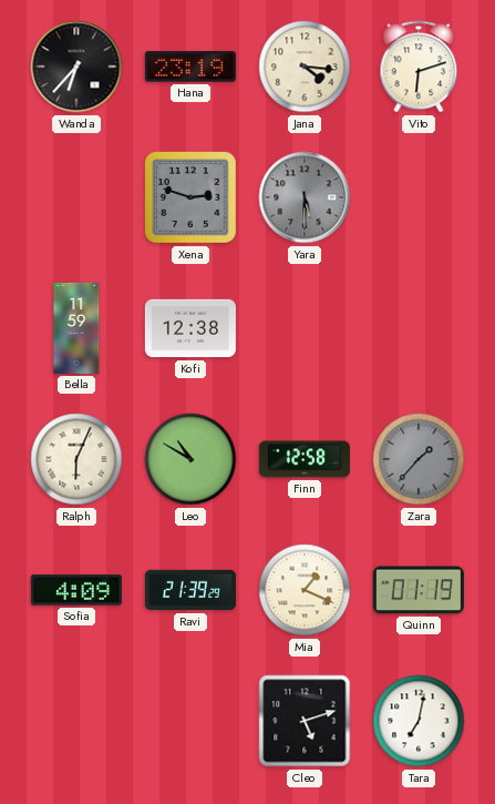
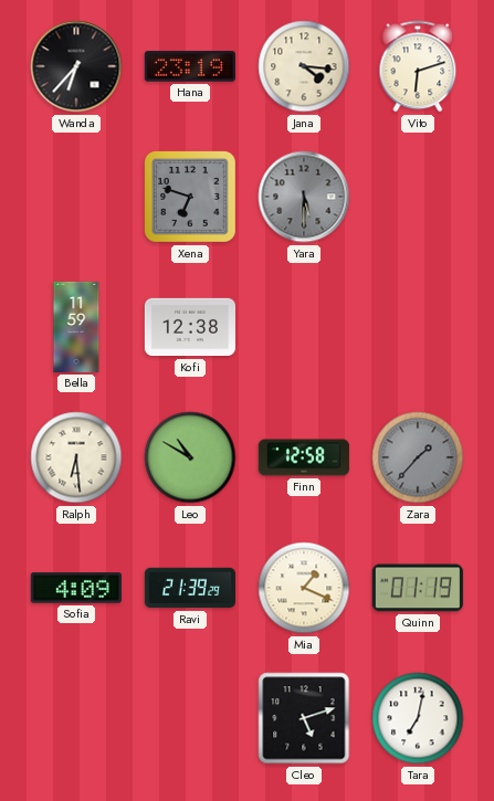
Xena: 2:48 -> 6:48
Ralph: 6:04 -> 6:29
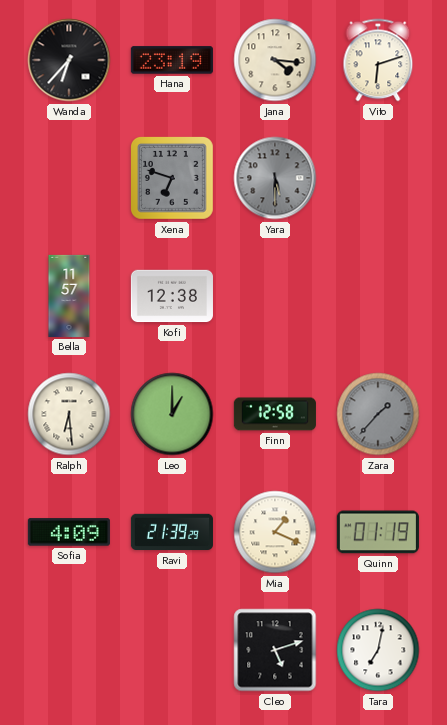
Bella: 11:59 -> 11:57
Leo: 10:50 -> 1:00
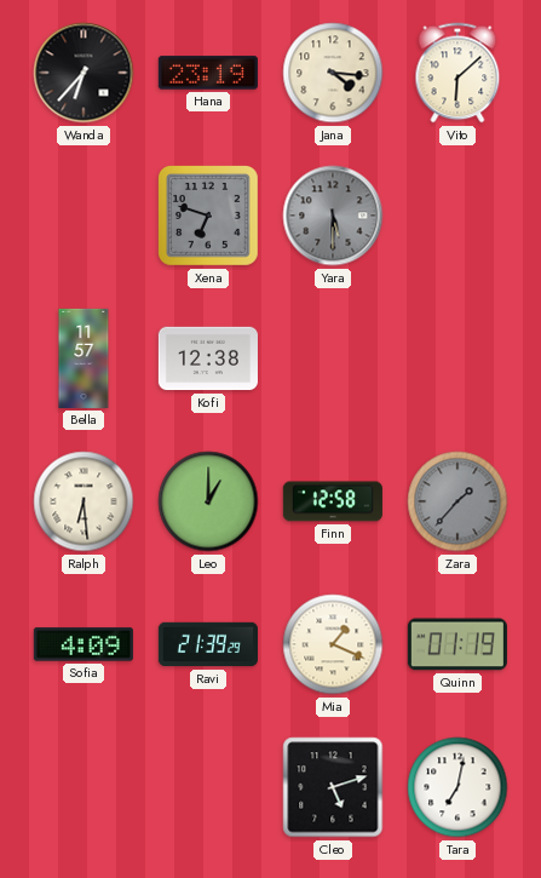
Vito: 6:12 -> 6:08
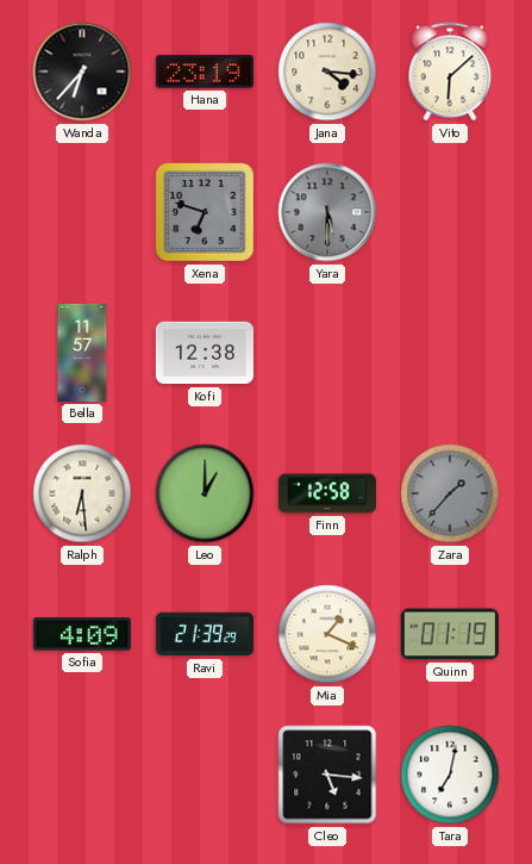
Cleo: 5:12 -> 5:16
